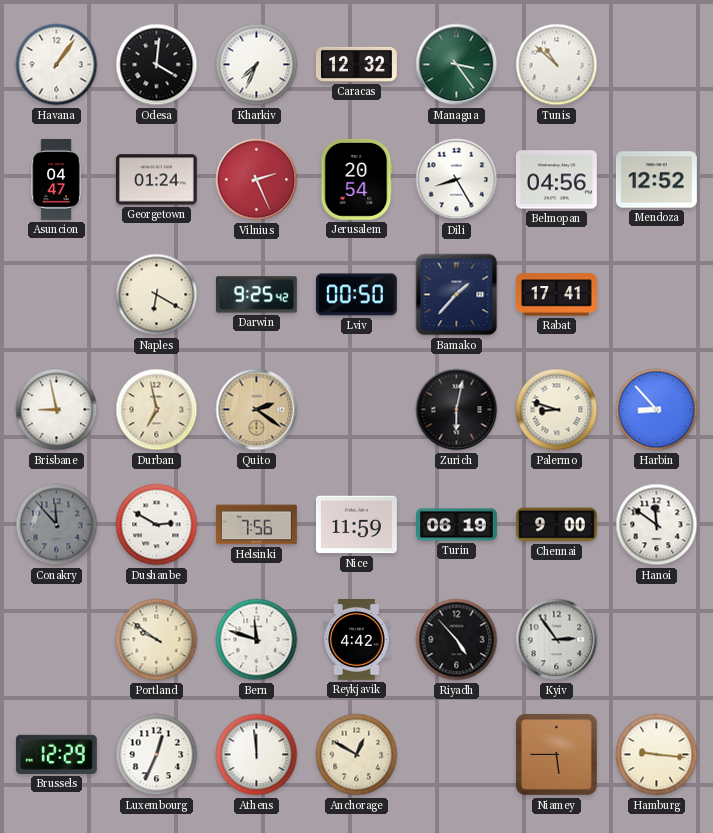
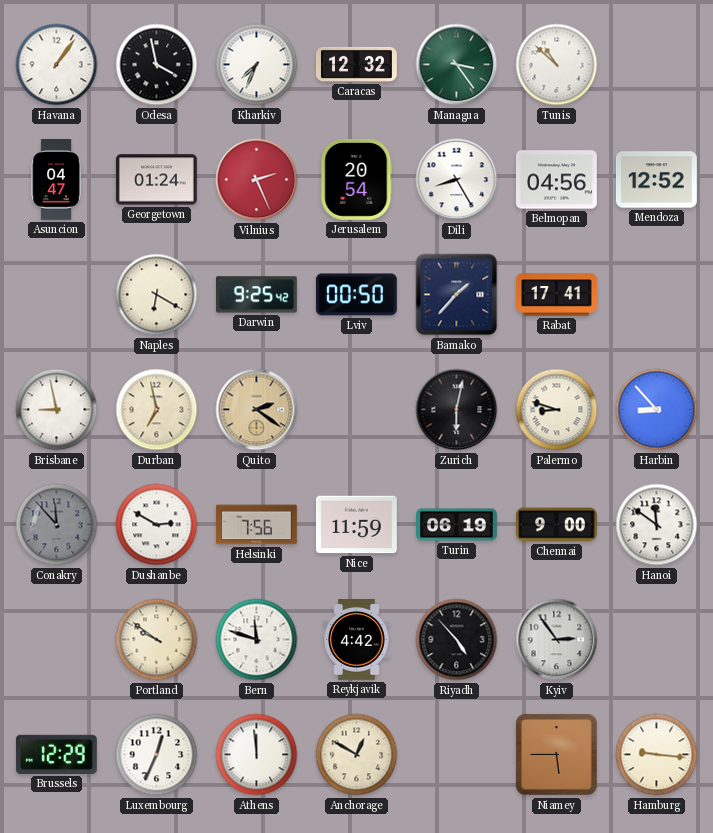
Odesa: 4:01 -> 3:58
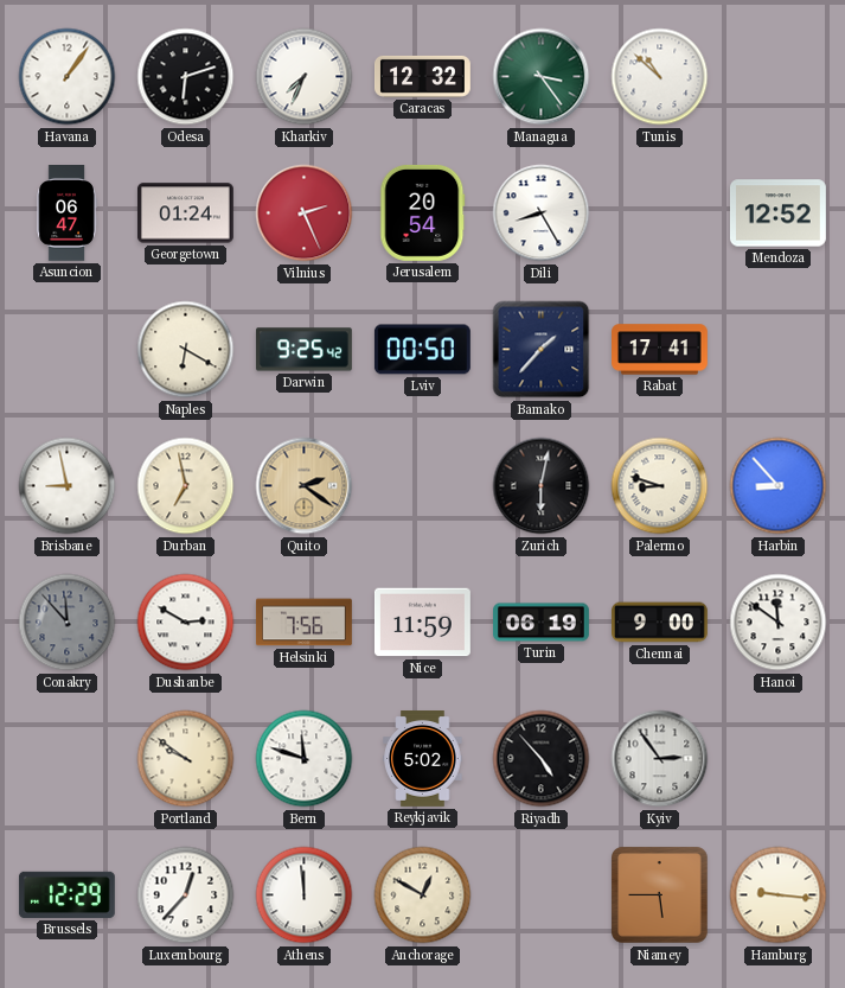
Odesa: 3:58 -> 6:12
Asuncion: 04:47 -> 06:47
Belmopan: 04:56 -> none
Reykjavik: 4:42 -> 5:02
Luxembourg: 12:34 -> 12:37
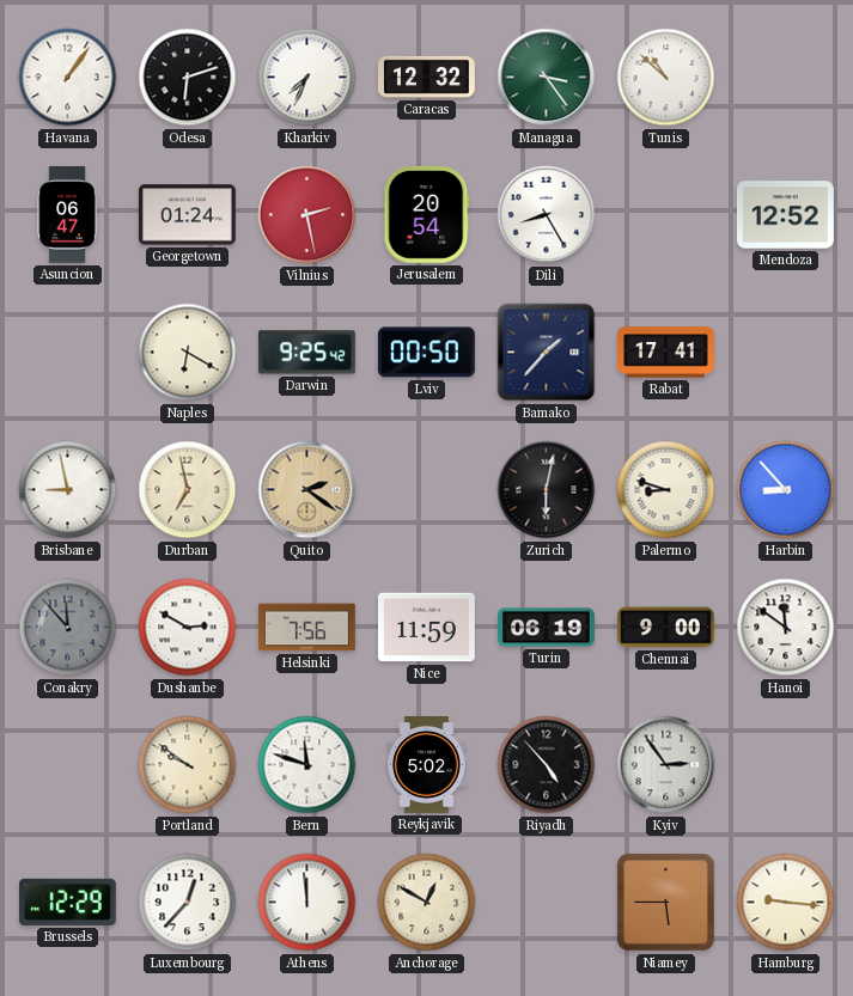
Vilnius: 2:26 -> 2:28
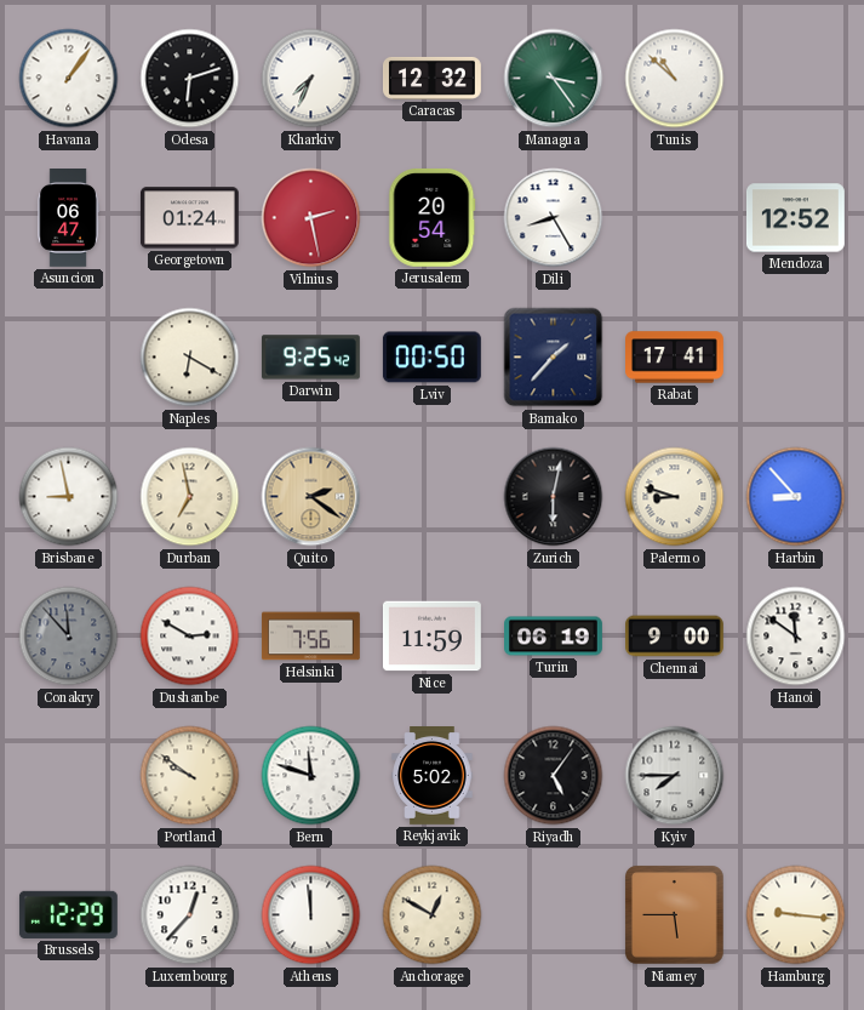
Riyadh: 4:53 -> 5:06
Kyiv: 2:54 -> 7:45
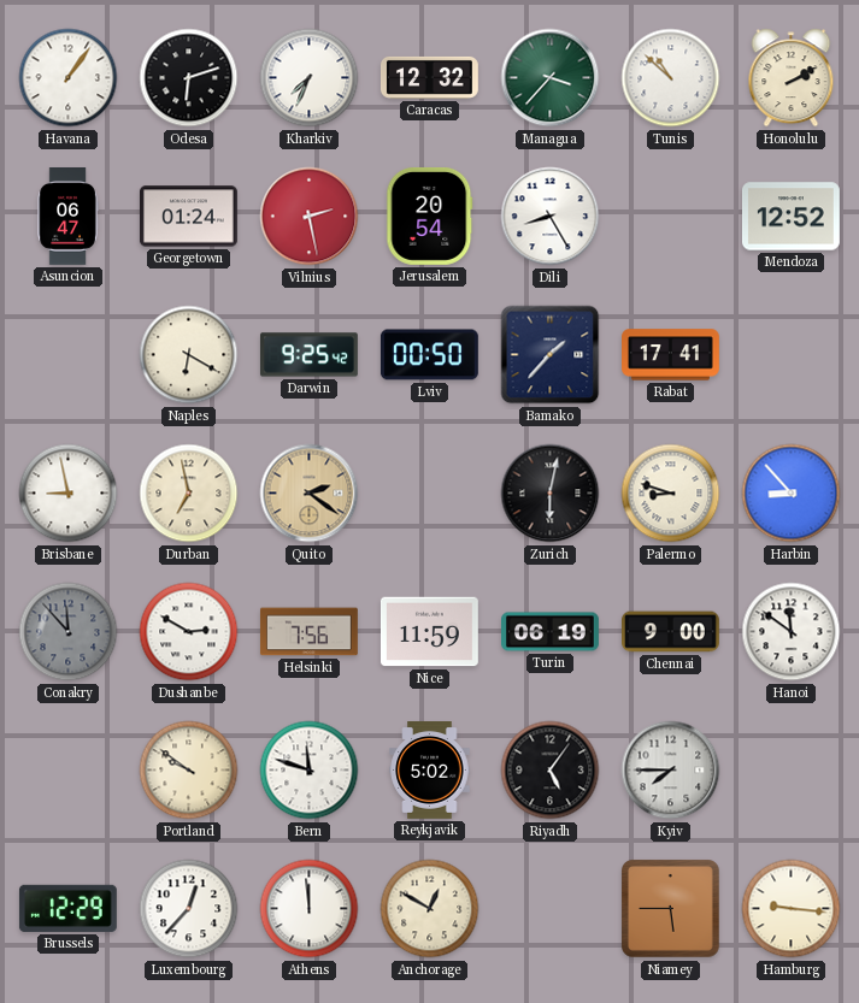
Managua: 3:24 -> 3:37
Honolulu: none -> 2:10
